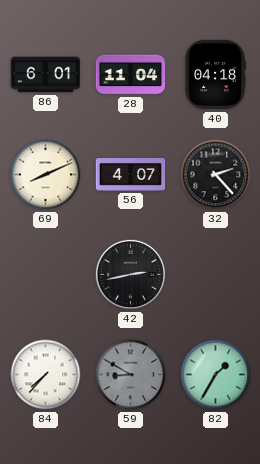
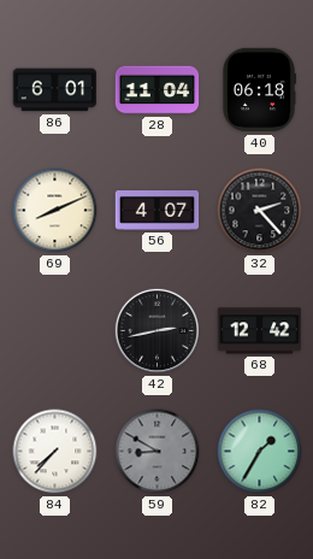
40: 04:18 -> 06:18
68: none -> 12:42
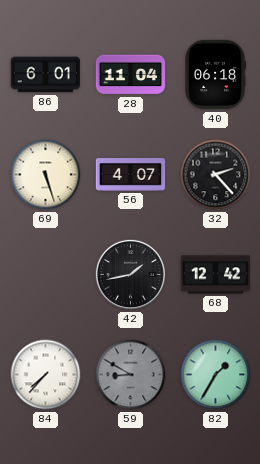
69: 8:11 -> 5:27
42: 2:43 -> 1:43
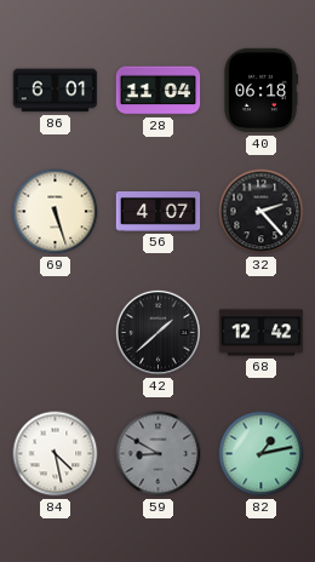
42: 1:43 -> 1:38
84: 7:37 -> 4:28
82: 1:35 -> 1:13
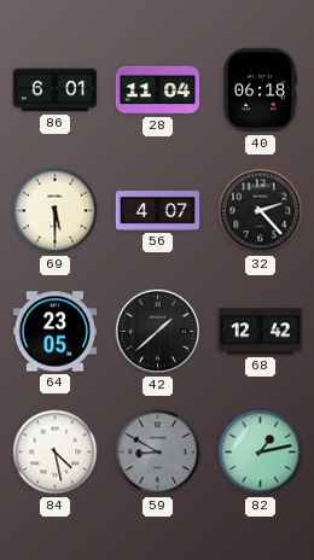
69: 5:27 -> 5:30
64: none -> 23:05
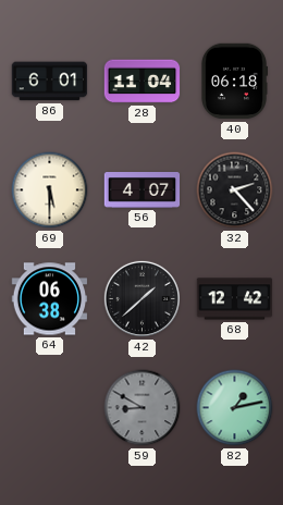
64: 23:05 -> 06:38
84: 4:28 -> none
